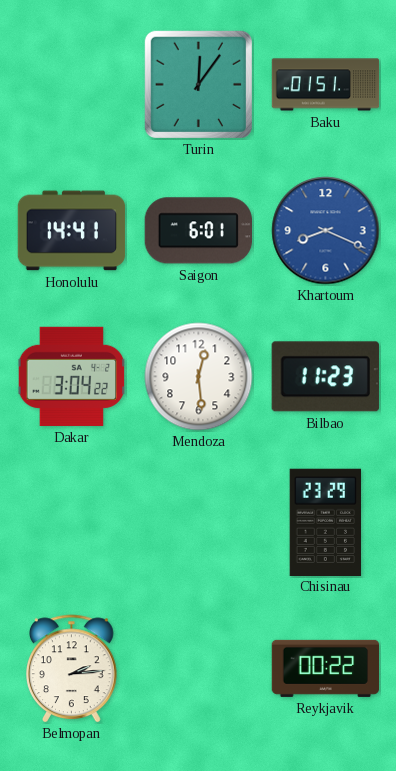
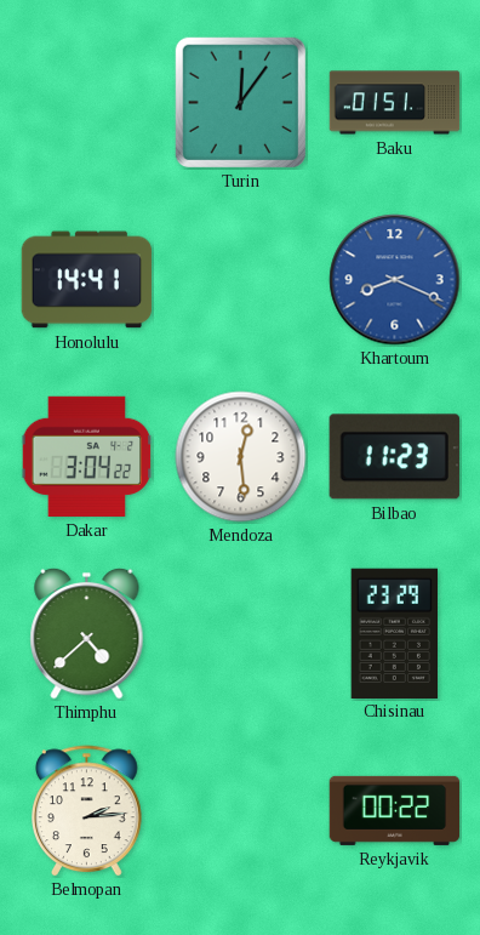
Saigon: 6:01 -> none
Thimphu: none -> 4:38
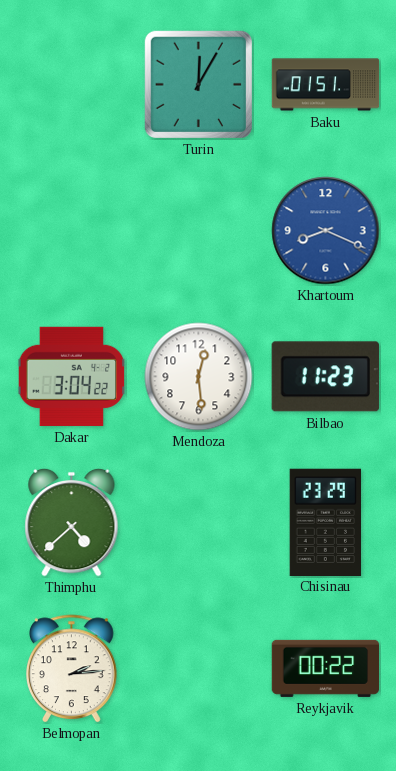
Turin: 12:06 -> 12:05
Honolulu: 14:41 -> none
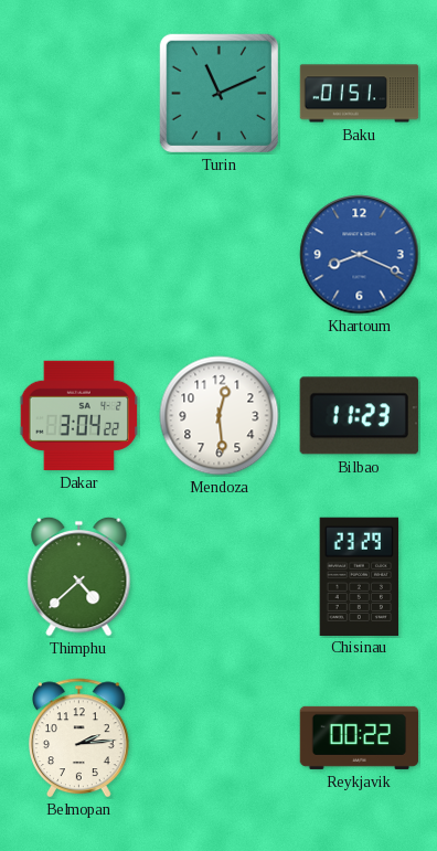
Turin: 12:05 -> 11:11
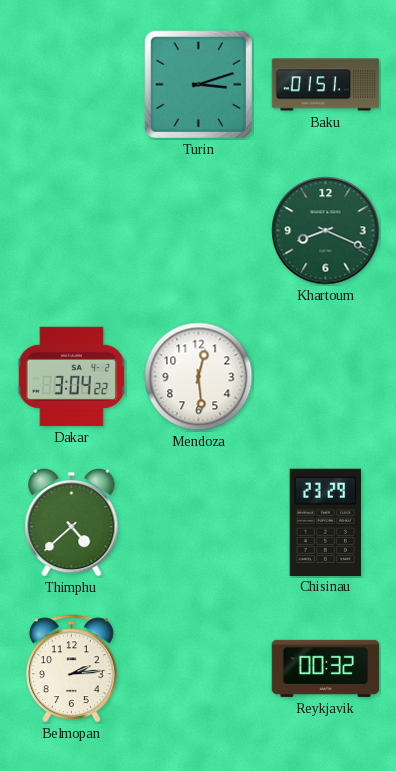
Turin: 11:11 -> 3:12
Khartoum dial: blue -> green
Bilbao: 11:23 -> none
Reykjavik: 00:22 -> 00:32
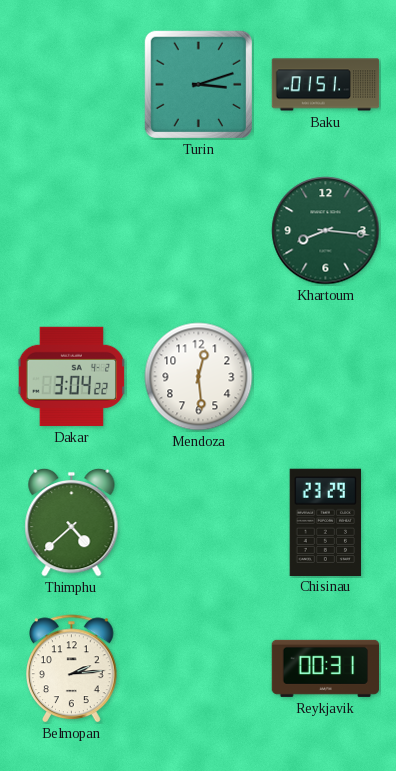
Khartoum: 8:19 -> 8:16
Reykjavik: 00:32 -> 00:31
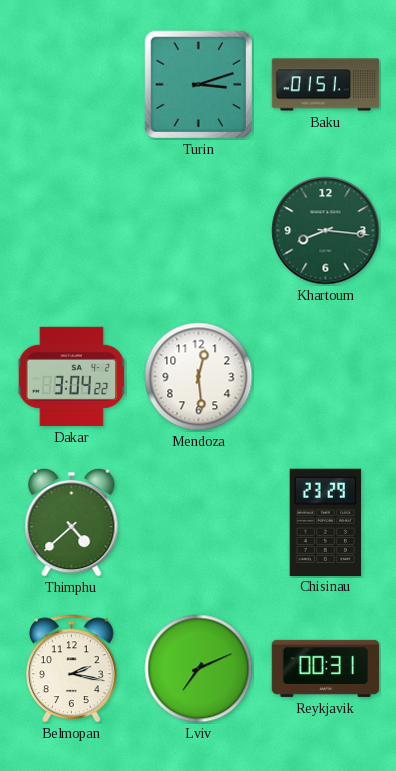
Belmopan: 2:14 -> 2:17
Lviv: none -> 7:11
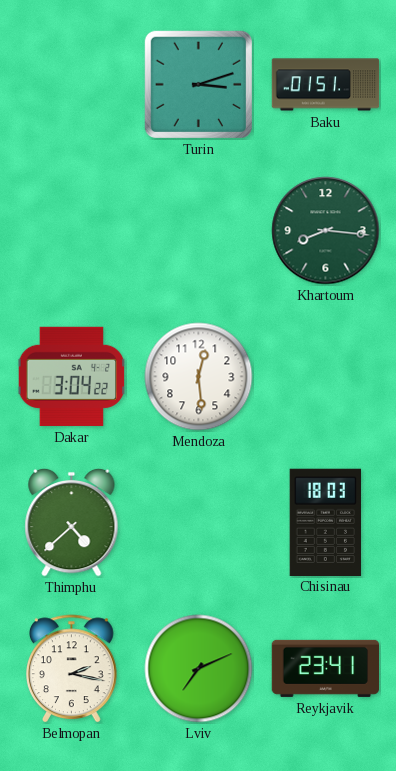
Chisinau: 23:29 -> 18:03
Reykjavik: 00:31 -> 23:41
